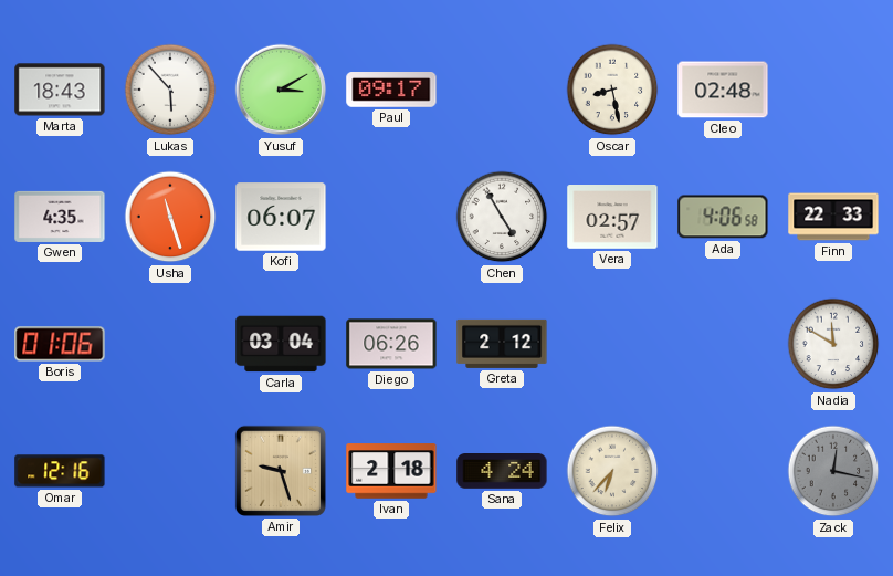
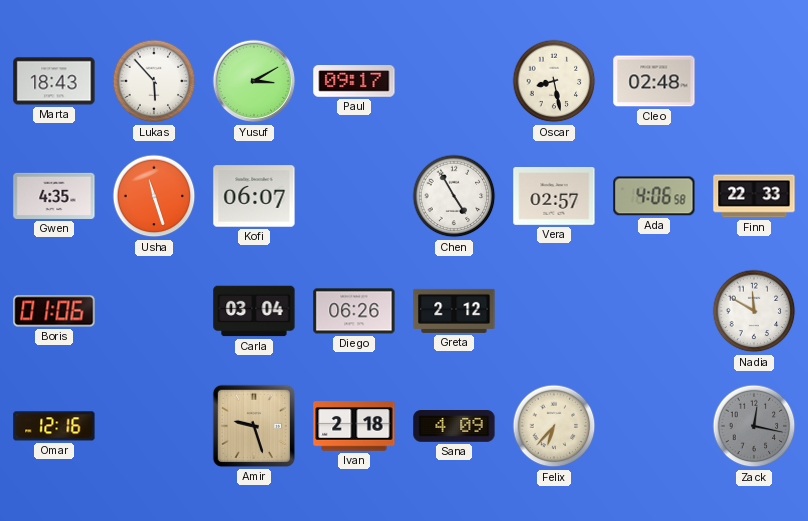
Sana: 4:24 -> 4:09
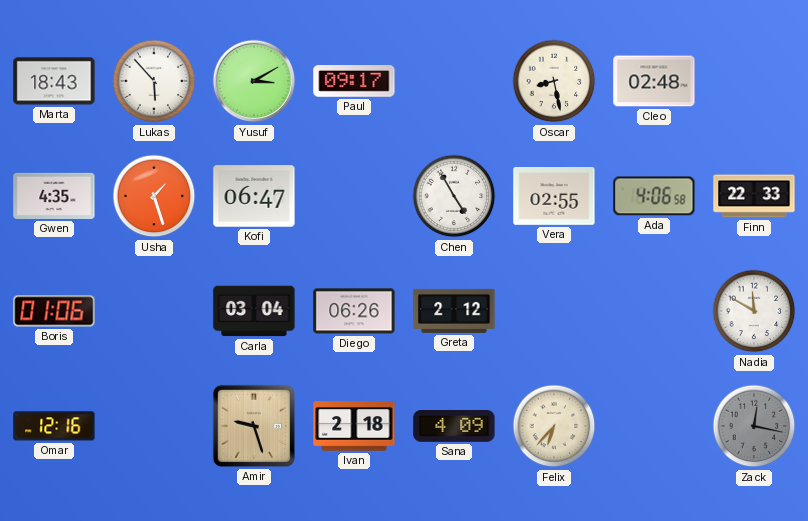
Usha: 11:27 -> 1:27
Kofi: 06:07 -> 06:47
Vera: 02:57 -> 02:55
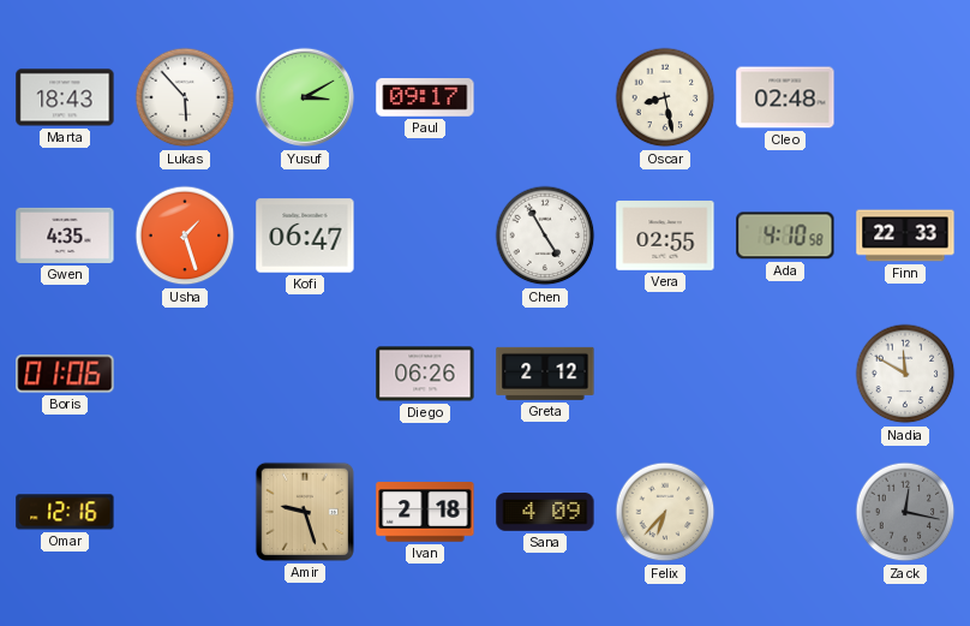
Ada: 4:06 -> 4:10
Carla: 03:04 -> none
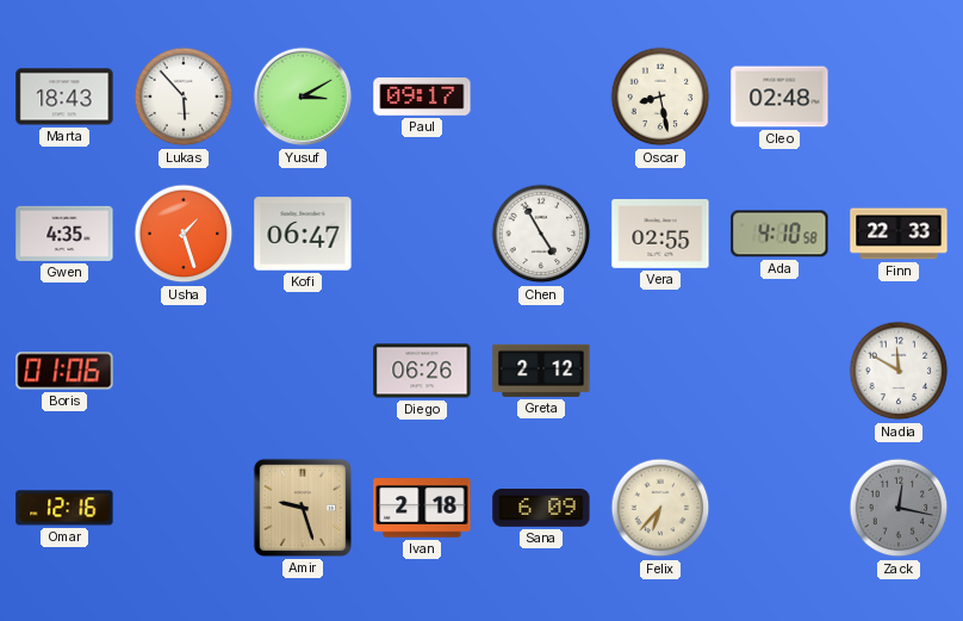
Sana: 4:09 -> 6:09
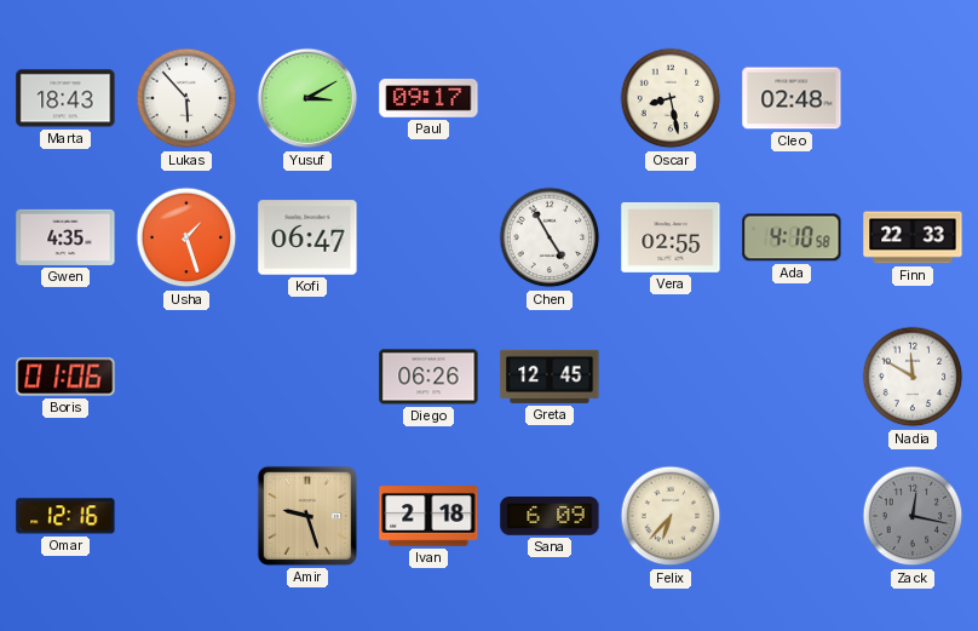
Greta: 2:12 -> 12:45
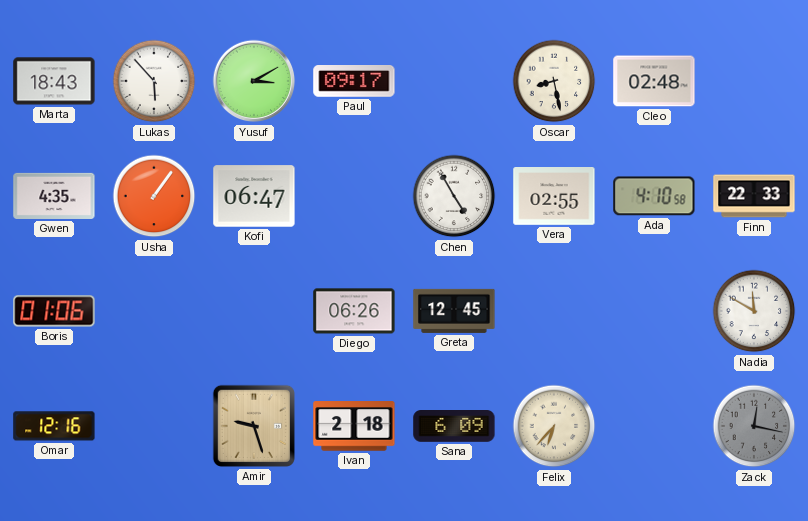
Usha: 1:27 -> 1:06
